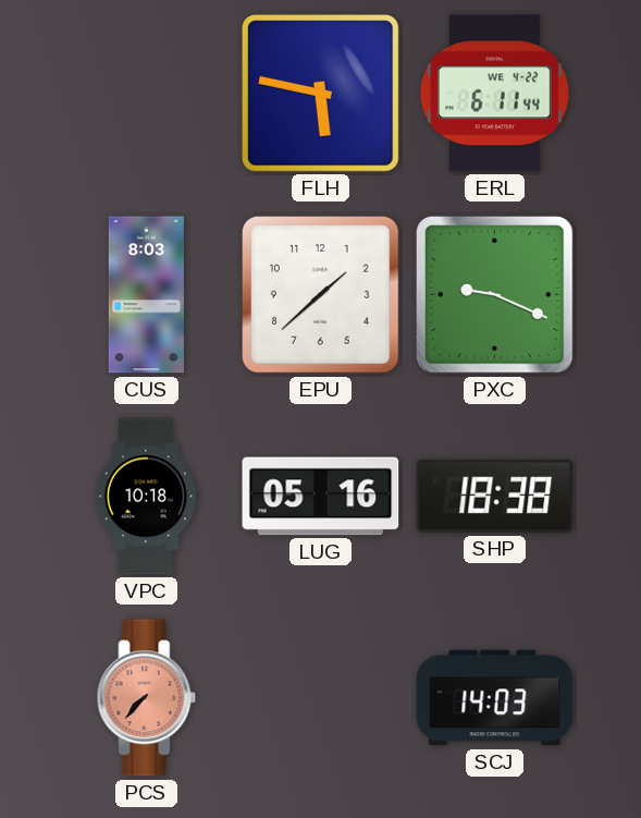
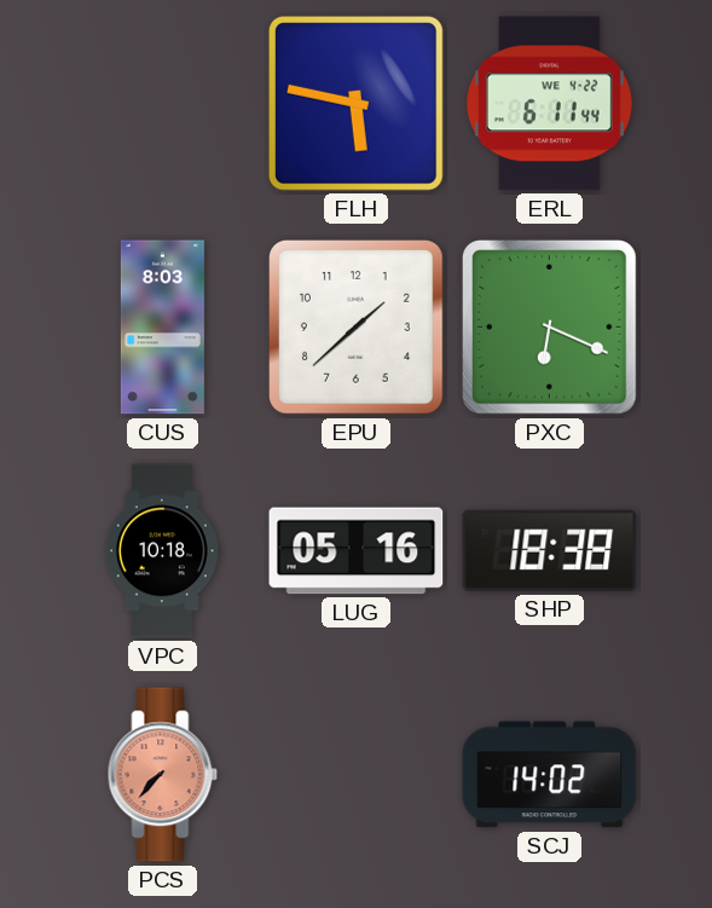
PXC: 9:19 -> 6:19
SCJ: 14:03 -> 14:02
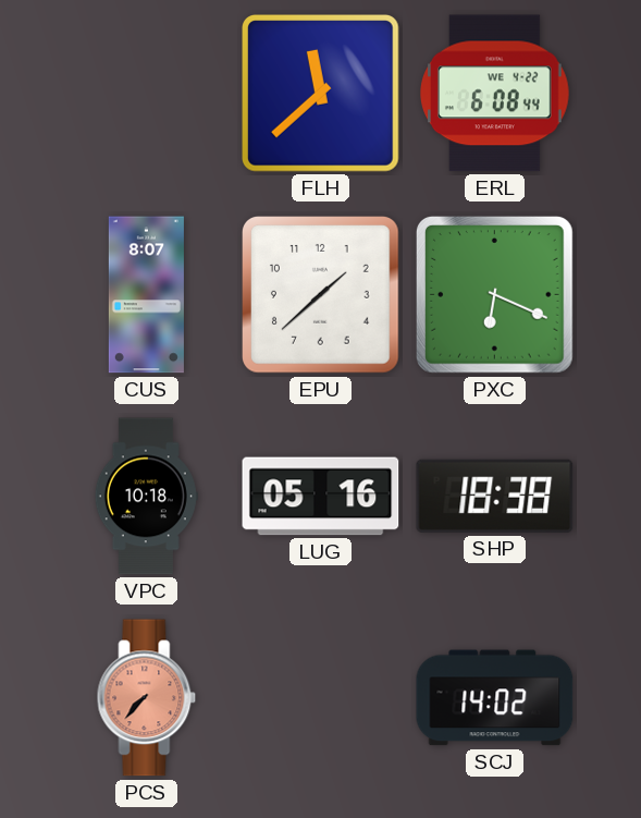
FLH: 5:47 -> 11:38
ERL: 6:11 -> 6:08
CUS: 8:03 -> 8:07
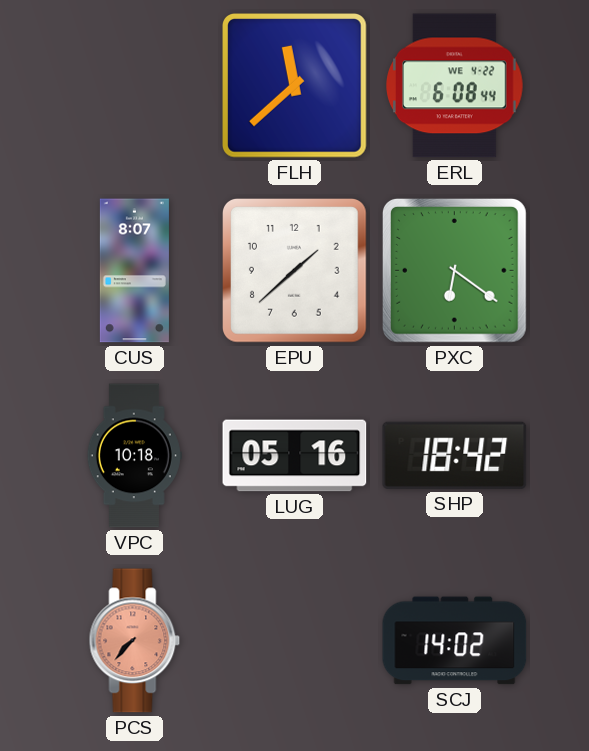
PXC: 6:19 -> 6:21
SHP: 18:38 -> 18:42
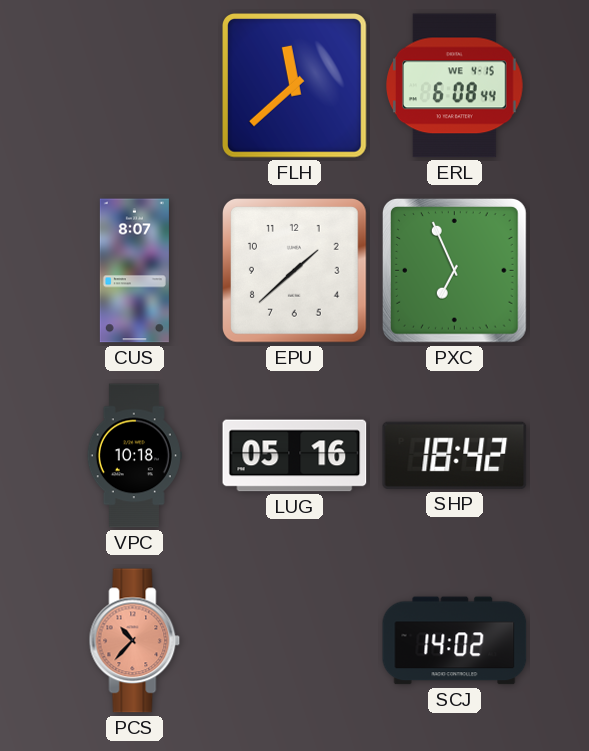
ERL date: WE 4-22 -> WE 4-15
PXC: 6:21 -> 6:56
PCS: 7:37 -> 10:37
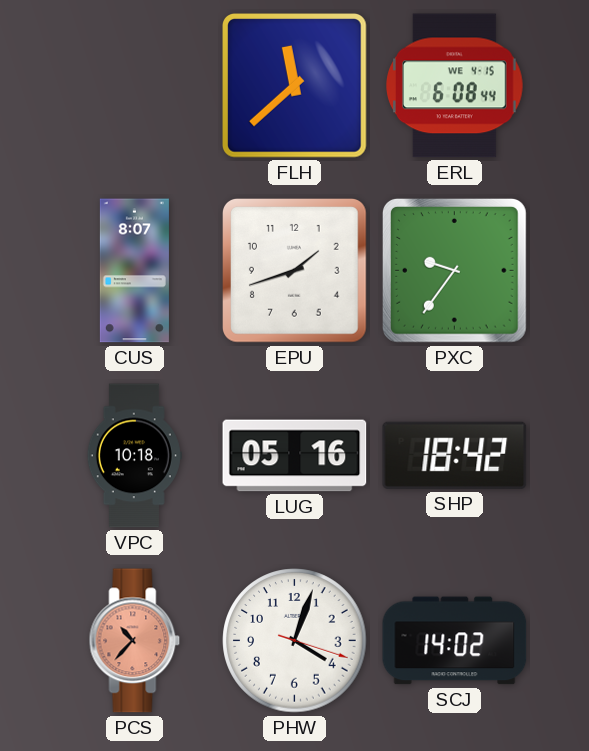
EPU: 1:38 -> 1:42
PXC: 6:56 -> 9:36
PHW: none -> 4:03
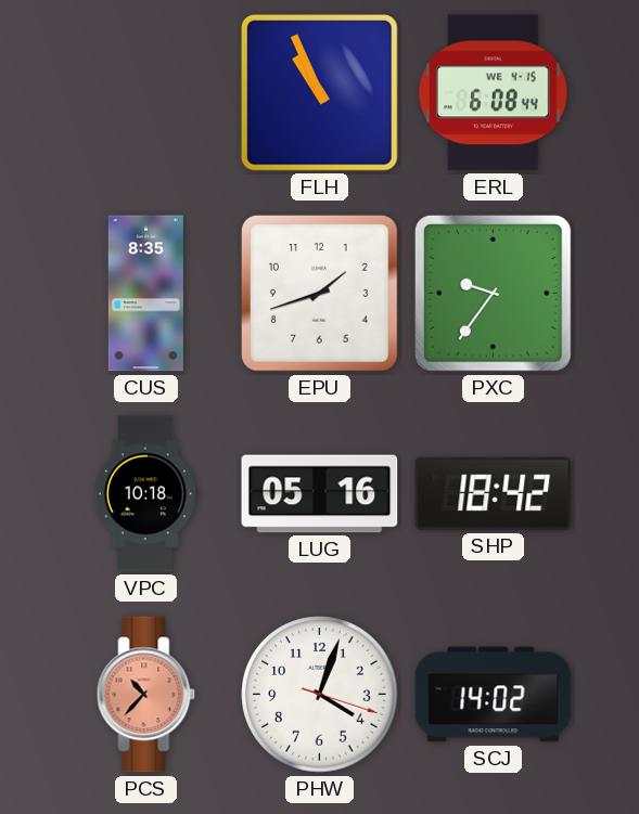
FLH: 11:38 -> 10:56
CUS: 8:07 -> 8:35
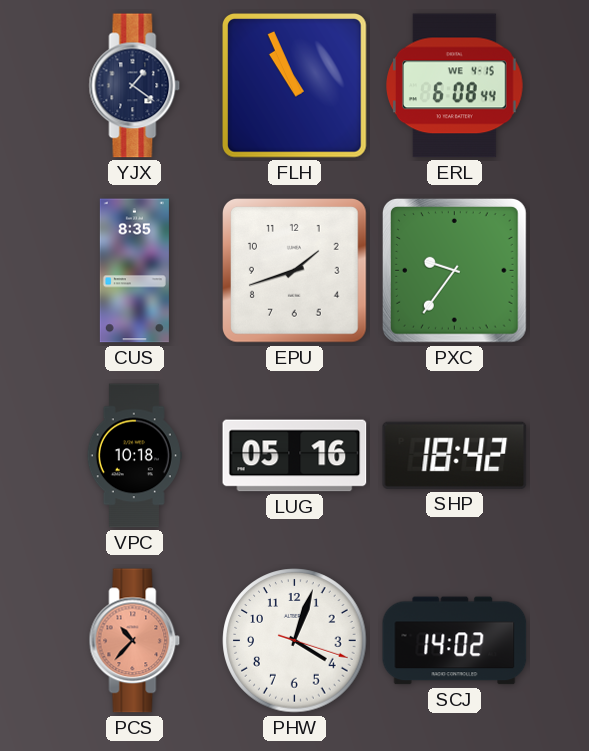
YJX: none -> 1:21
